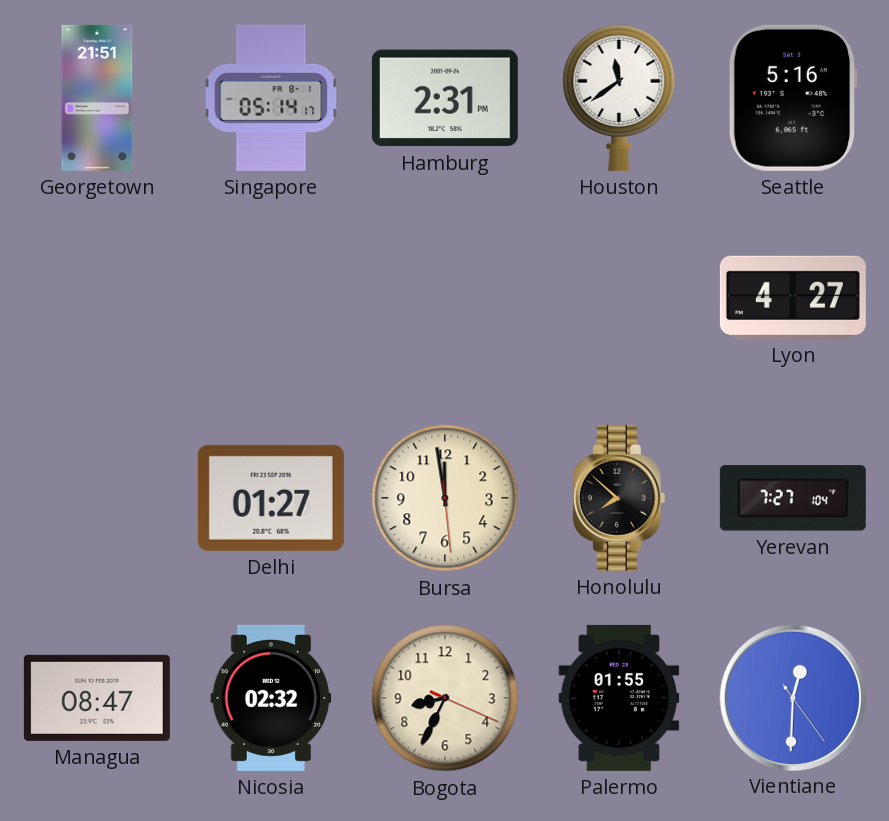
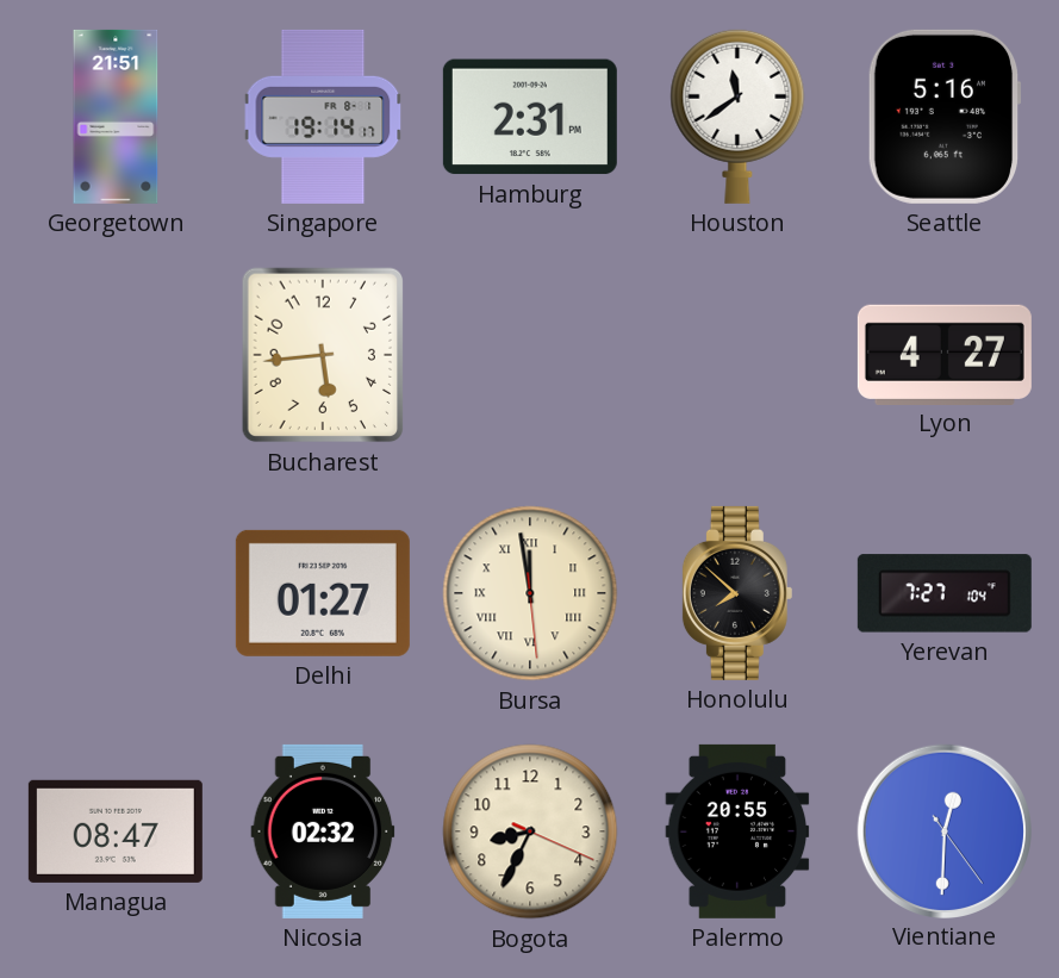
Singapore: 05:14 -> 19:14
Bucharest: none -> 5:44
Bursa numerals: Arabic -> Roman
Palermo: 01:55 -> 20:55
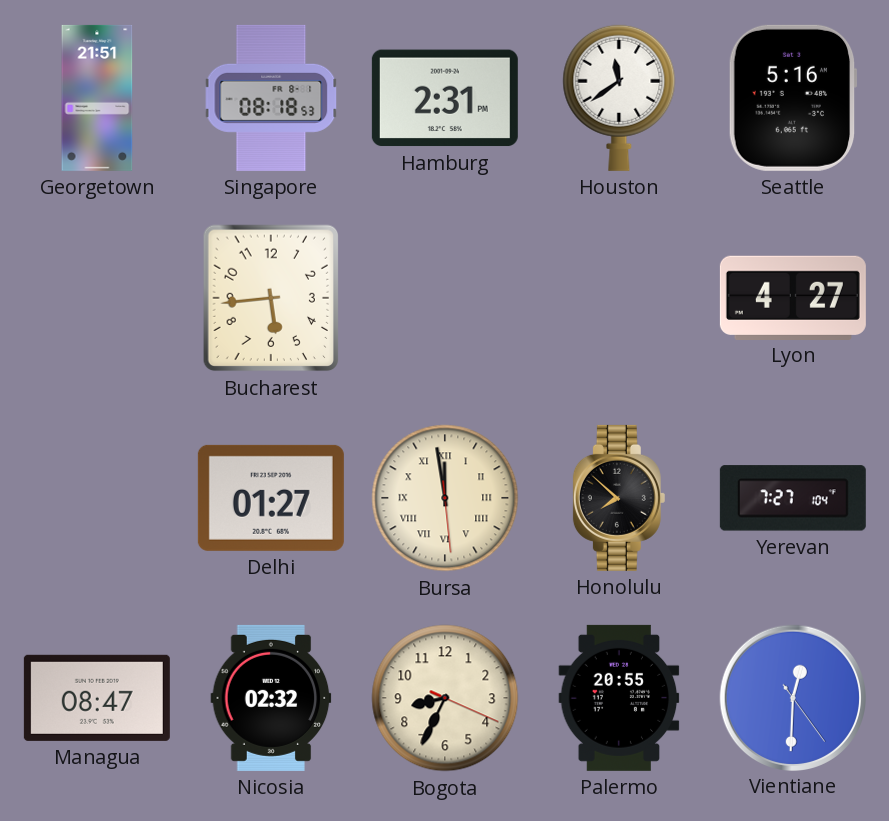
Singapore: 19:14 -> 08:18
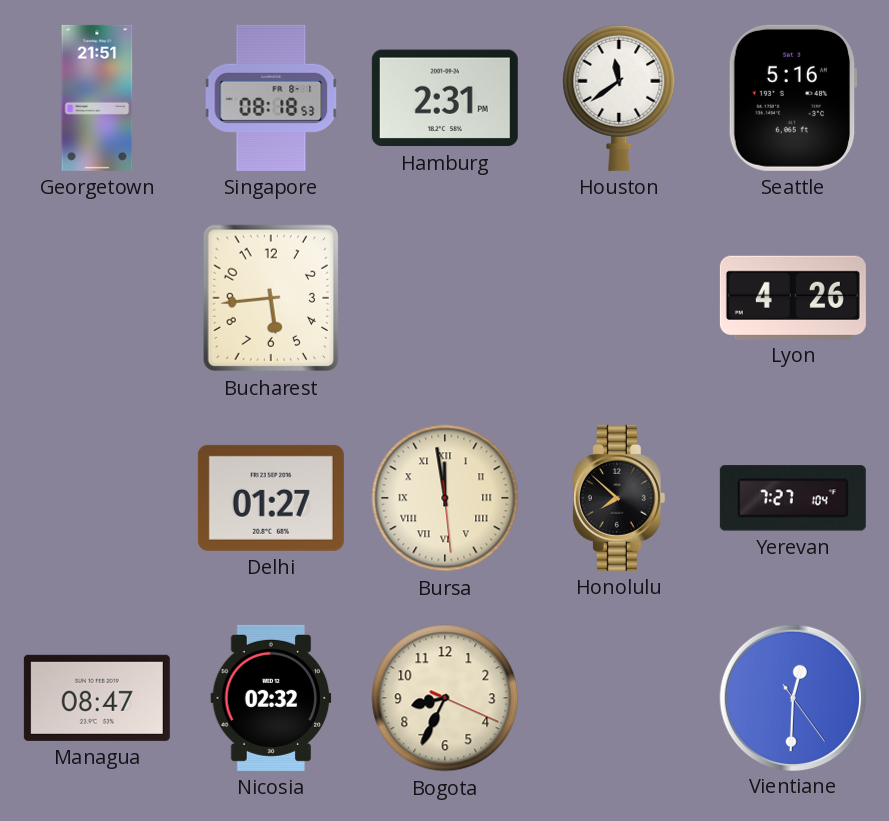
Lyon: 4:27 -> 4:26
Palermo: 20:55 -> none
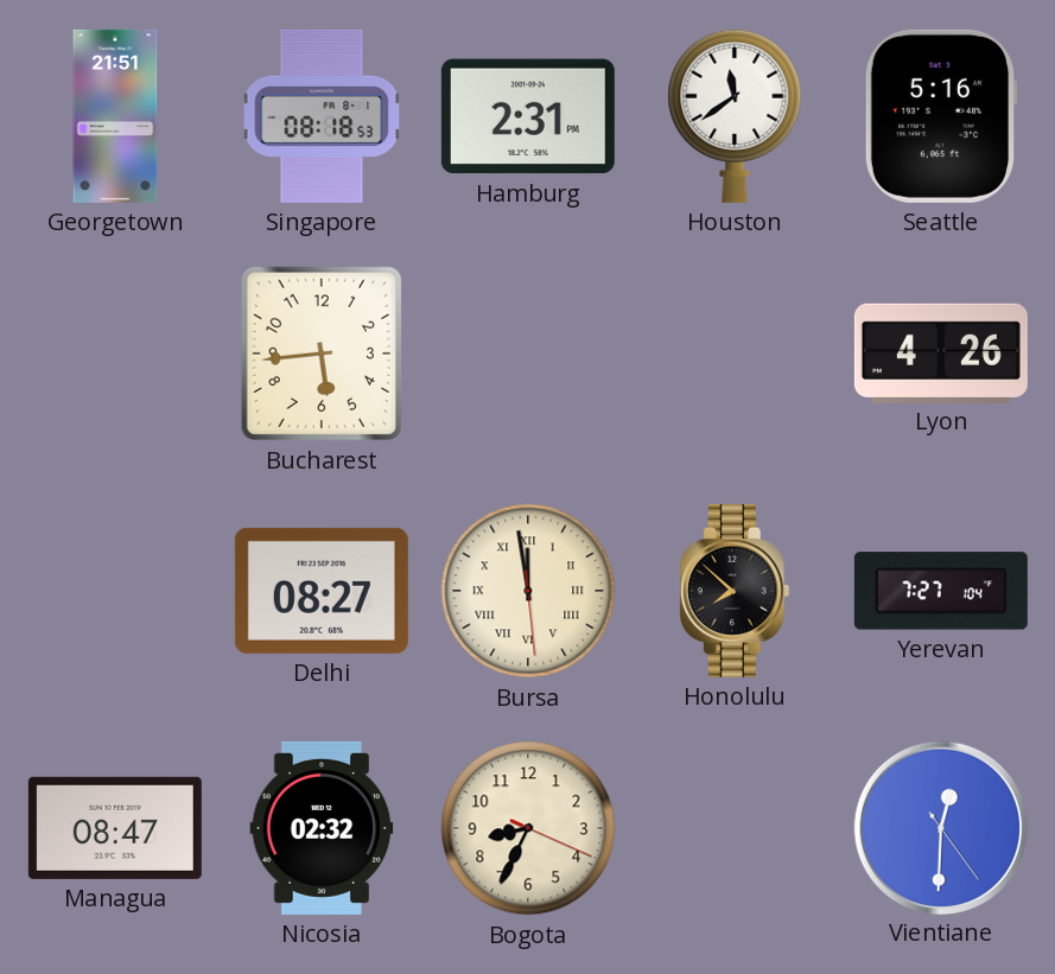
Delhi: 01:27 -> 08:27
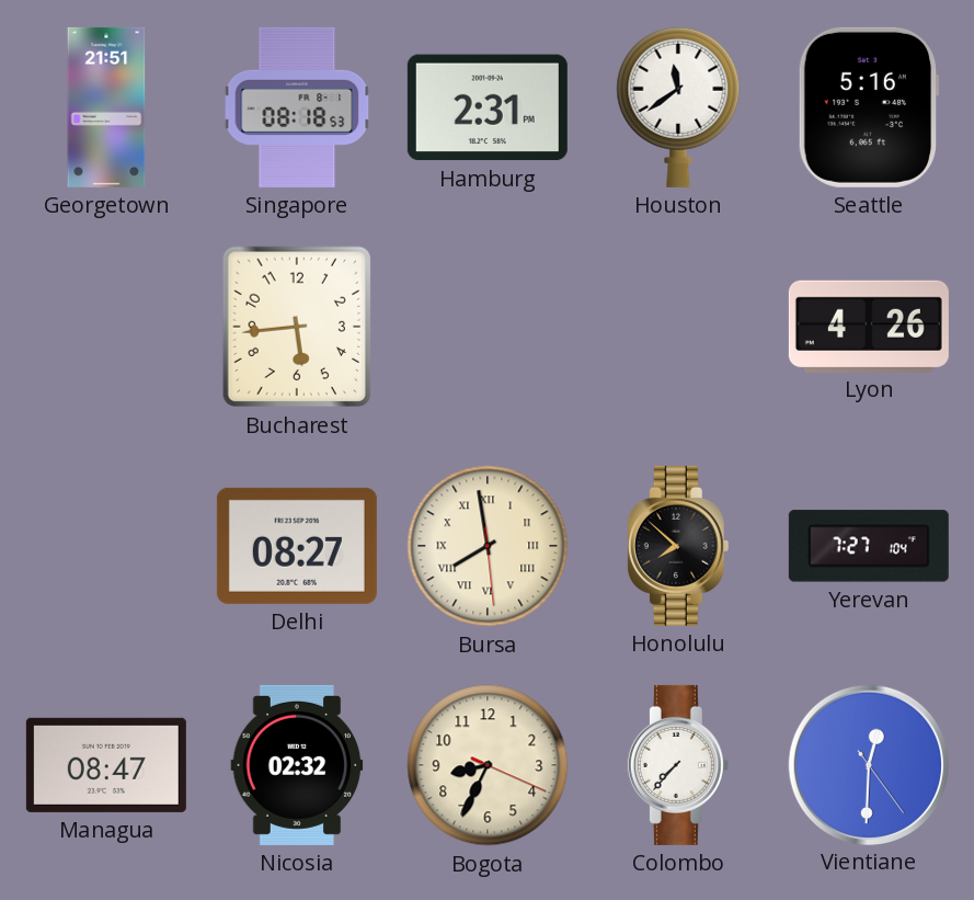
Bursa: 11:58 -> 7:58
Colombo: none -> 7:37
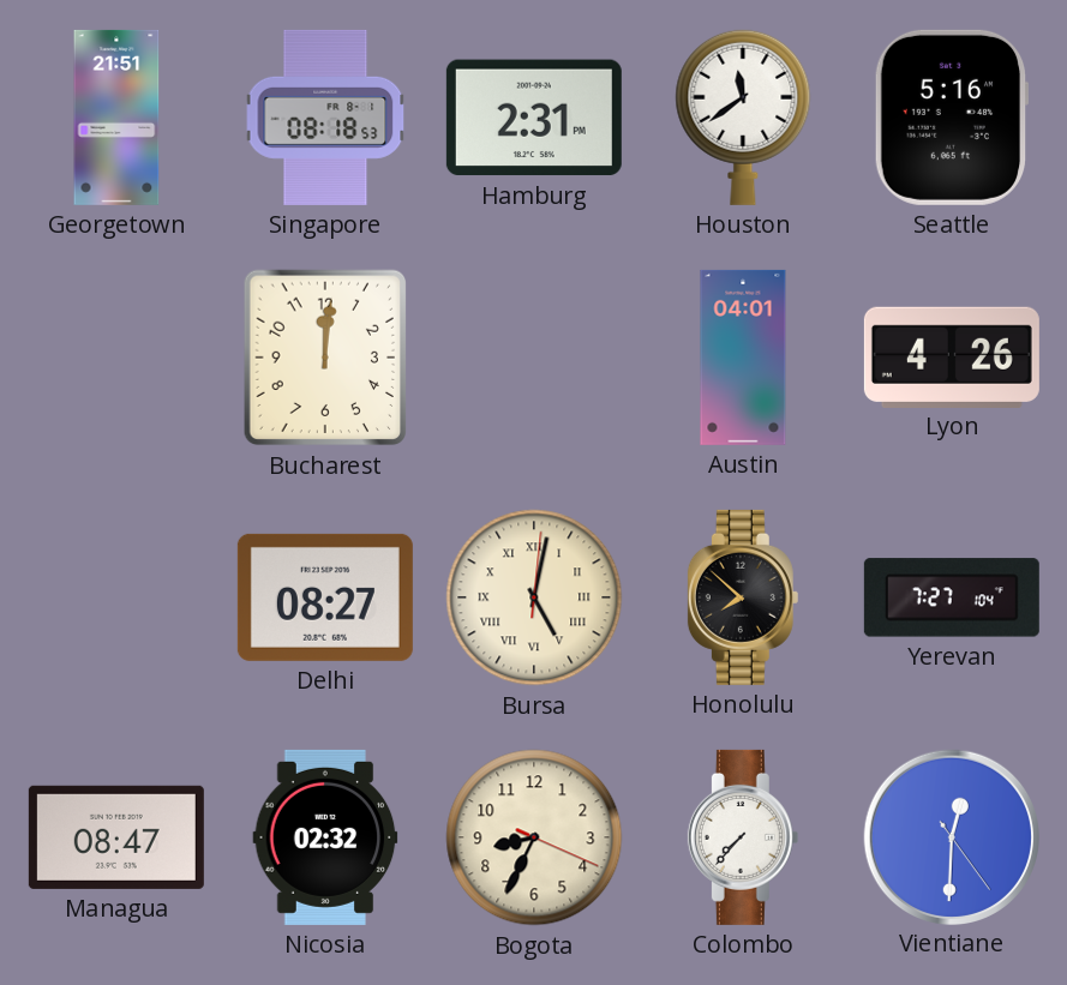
Bucharest: 5:44 -> 12:01
Austin: none -> 04:01
Bursa: 7:58 -> 5:02
